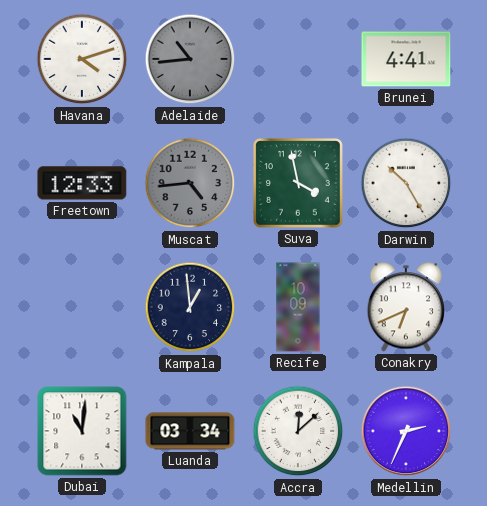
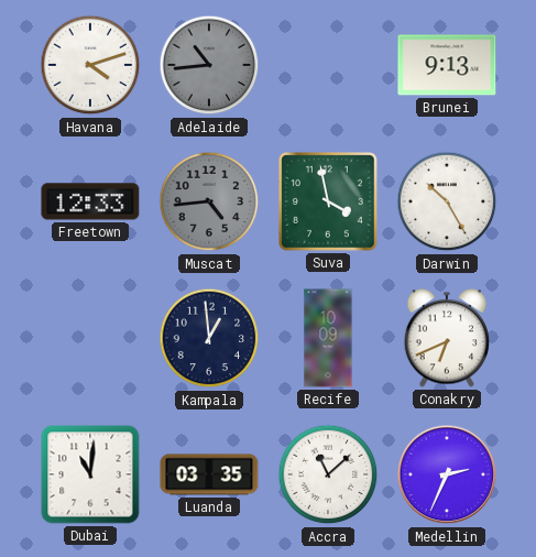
Brunei: 4:41 -> 9:13
Luanda: 03:34 -> 03:35
Accra: 12:08 -> 11:08
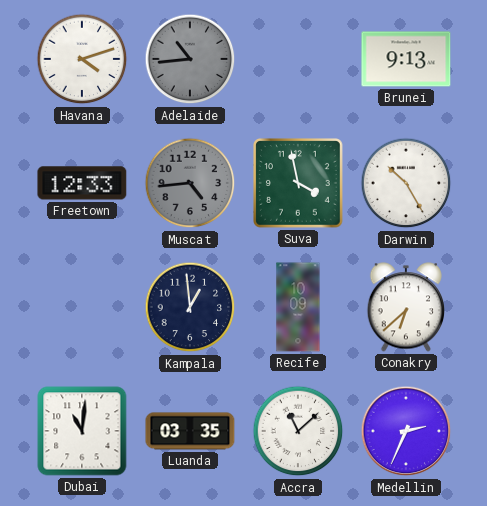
Conakry: 6:41 -> 6:38
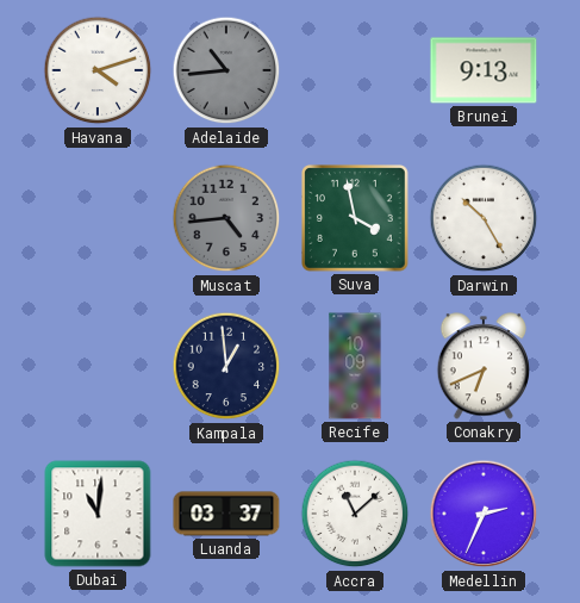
Freetown: 12:33 -> none
Conakry: 6:38 -> 6:41
Luanda: 03:35 -> 03:37
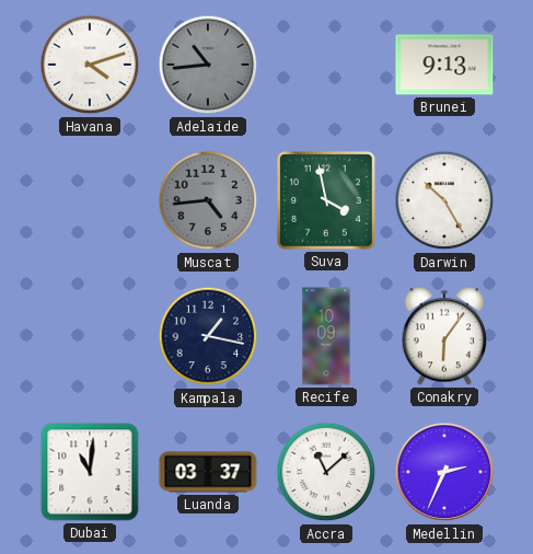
Kampala: 12:59 -> 1:17
Conakry: 6:41 -> 6:06
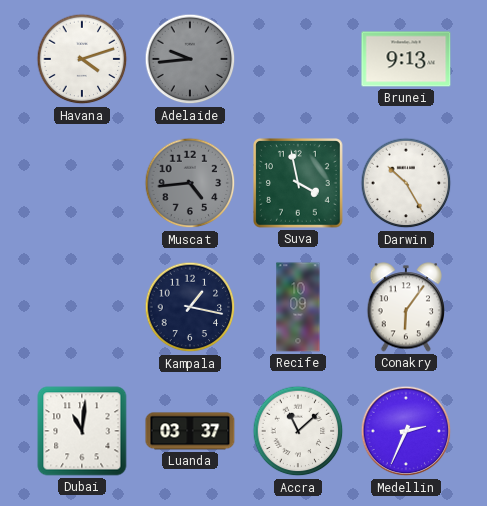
Adelaide: 10:44 -> 9:44
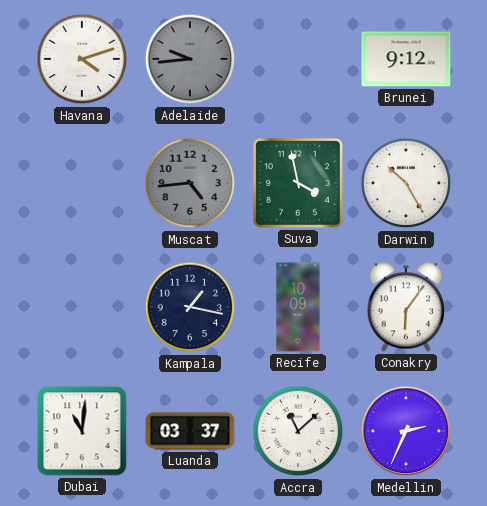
Brunei: 9:13 -> 9:12
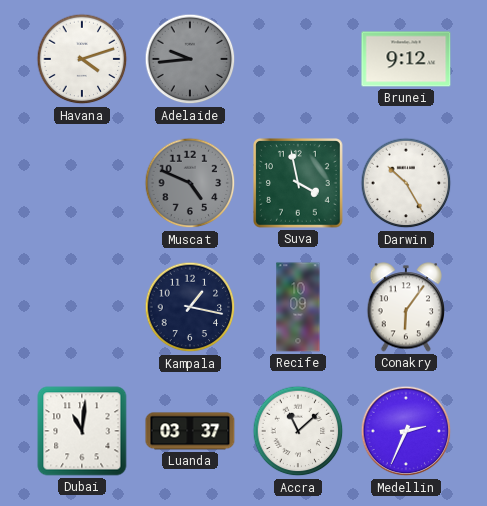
Muscat: 4:44 -> 4:49
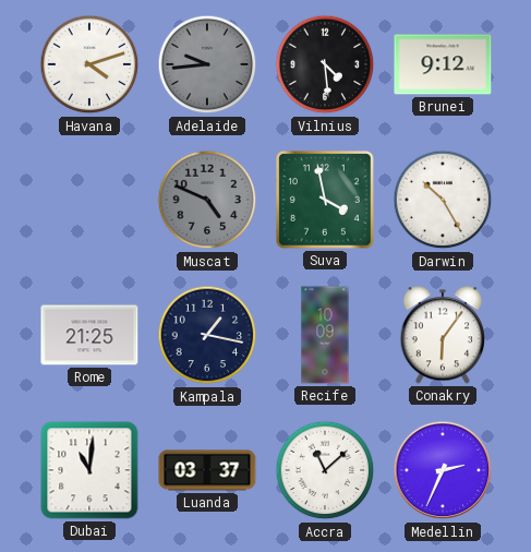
Vilnius: none -> 4:29
Rome: none -> 21:25
